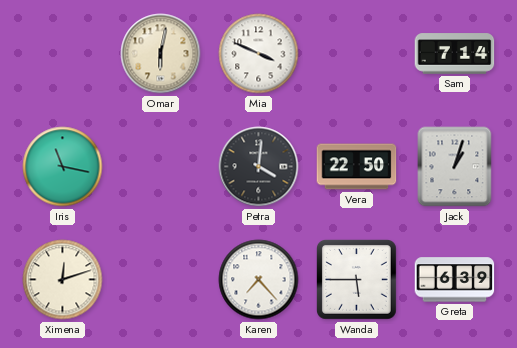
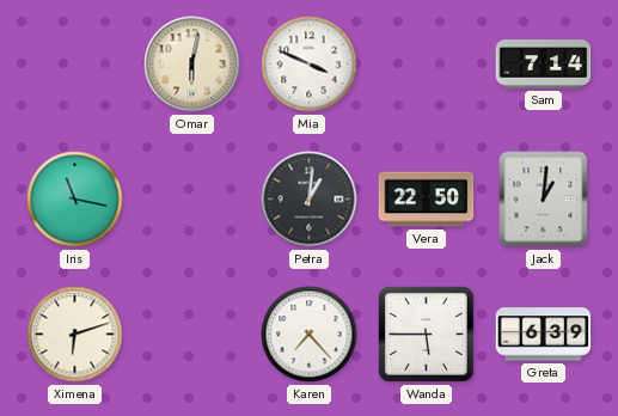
Petra: 4:01 -> 1:01
Jack: 1:03 -> 1:01
Ximena: 12:12 -> 6:12
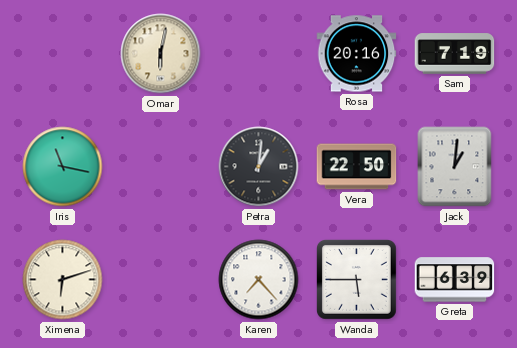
Mia: 3:49 -> none
Rosa: none -> 20:16
Sam: 7:14 -> 7:19
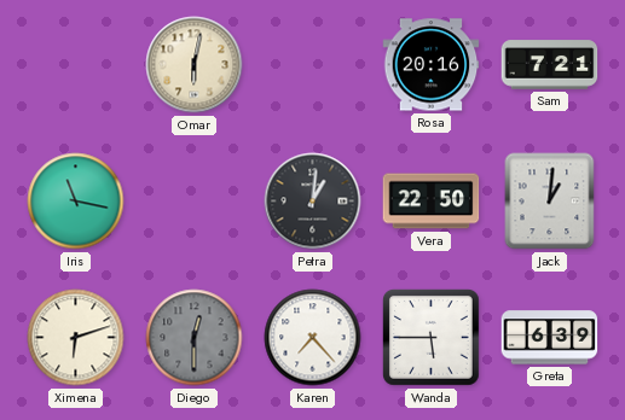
Sam: 7:19 -> 7:21
Diego: none -> 12:30
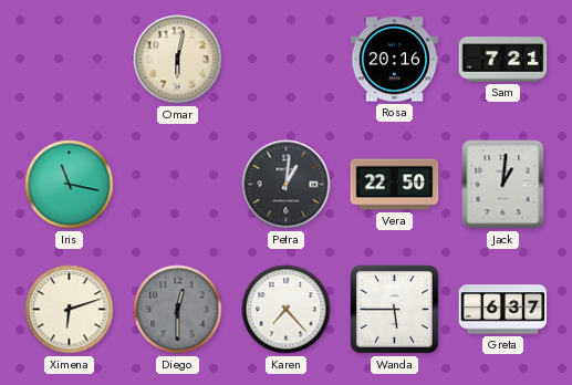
Greta: 6:39 -> 6:37
